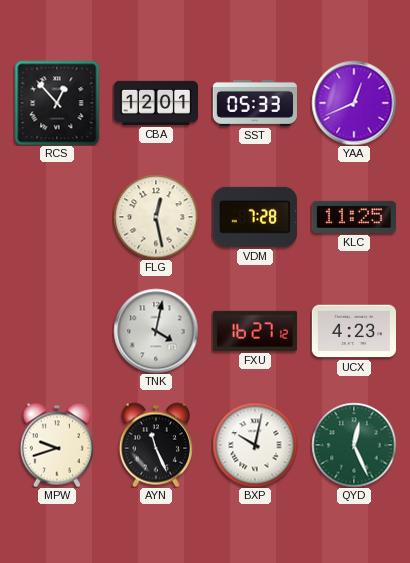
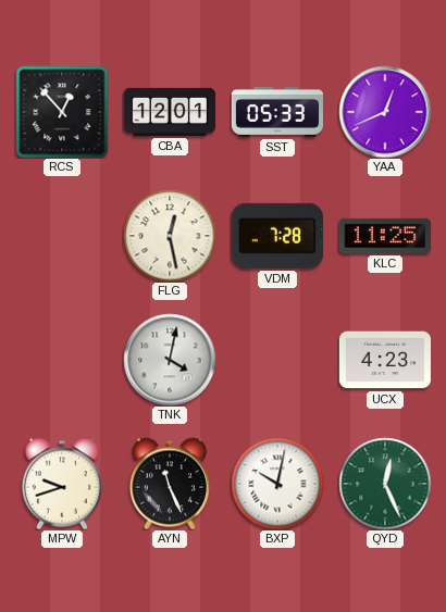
FXU: 16:27 -> none
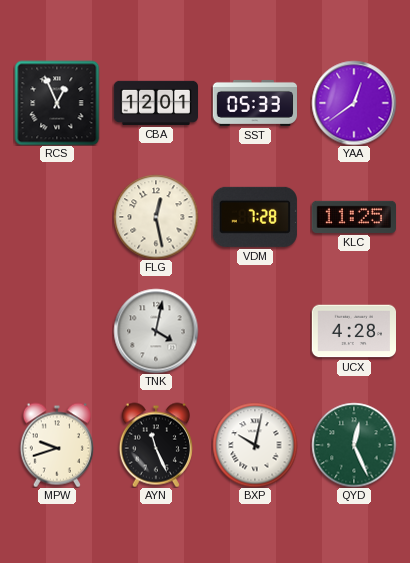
RCS: 12:53 -> 12:56
YAA: 12:41 -> 12:39
UCX: 4:23 -> 4:28
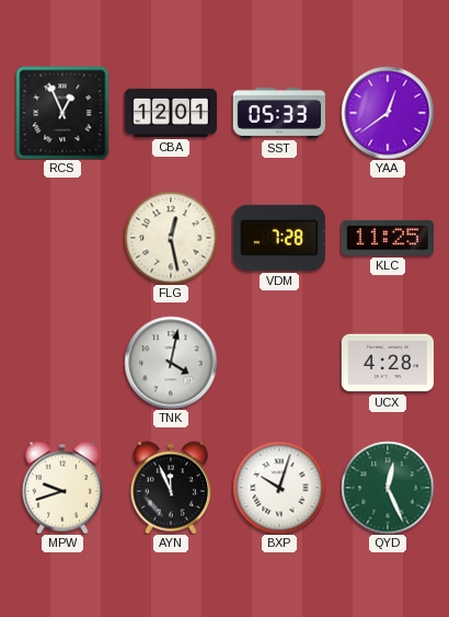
AYN: 11:26 -> 11:56
BXP: 10:02 -> 10:03
